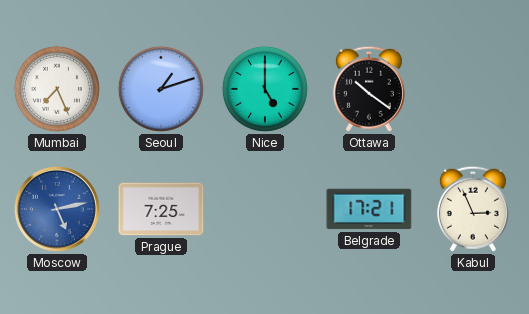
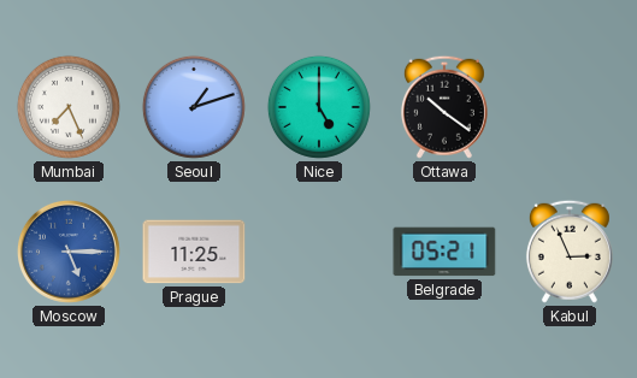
Moscow: 5:13 -> 5:15
Prague: 7:25 -> 11:25
Belgrade: 17:21 -> 05:21
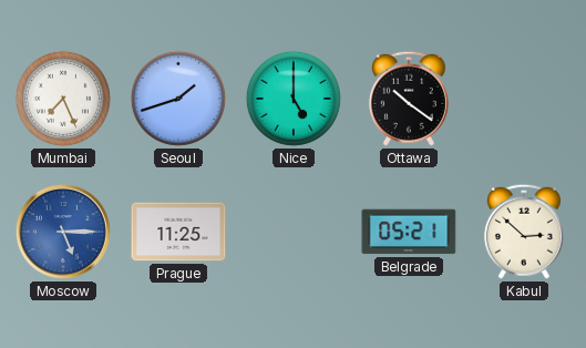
Seoul: 1:12 -> 1:42
Kabul: 2:56 -> 2:52
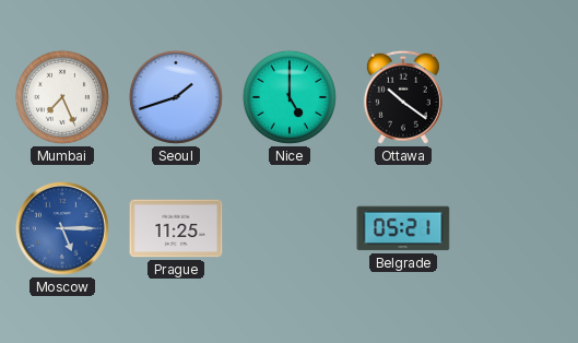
Kabul: 2:52 -> none
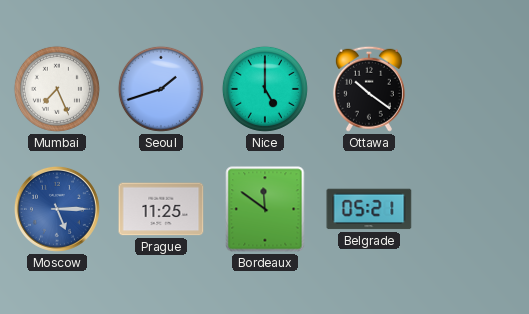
Bordeaux: none -> 11:51
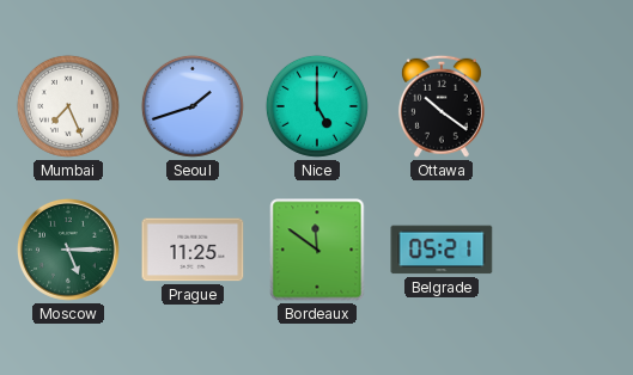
Moscow dial: blue -> green
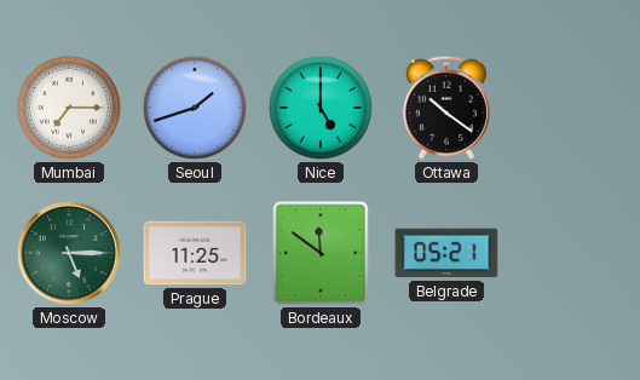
Mumbai: 7:26 -> 7:15
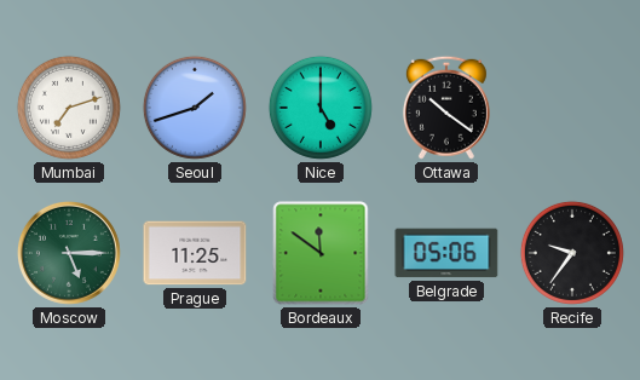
Mumbai: 7:15 -> 7:12
Belgrade: 05:21 -> 05:06
Recife: none -> 9:36
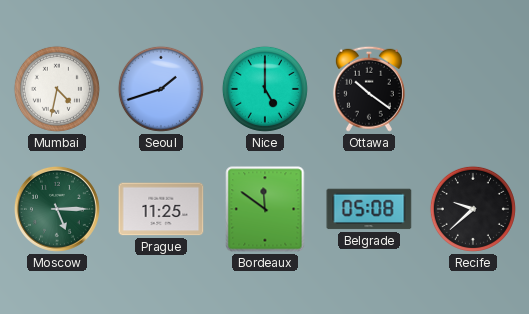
Mumbai: 7:12 -> 4:32
Belgrade: 05:06 -> 05:08
Recife: 9:36 -> 9:38
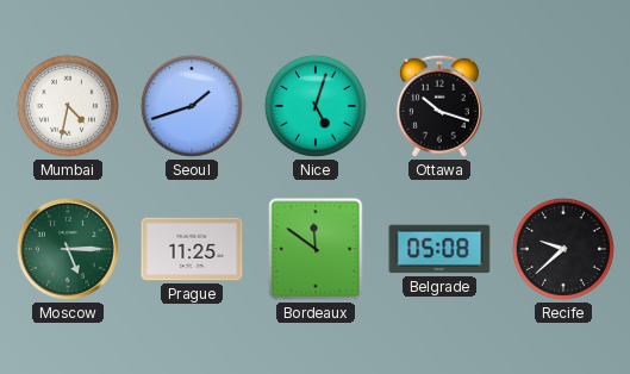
Nice: 5:00 -> 5:03
Ottawa: 10:21 -> 10:18
